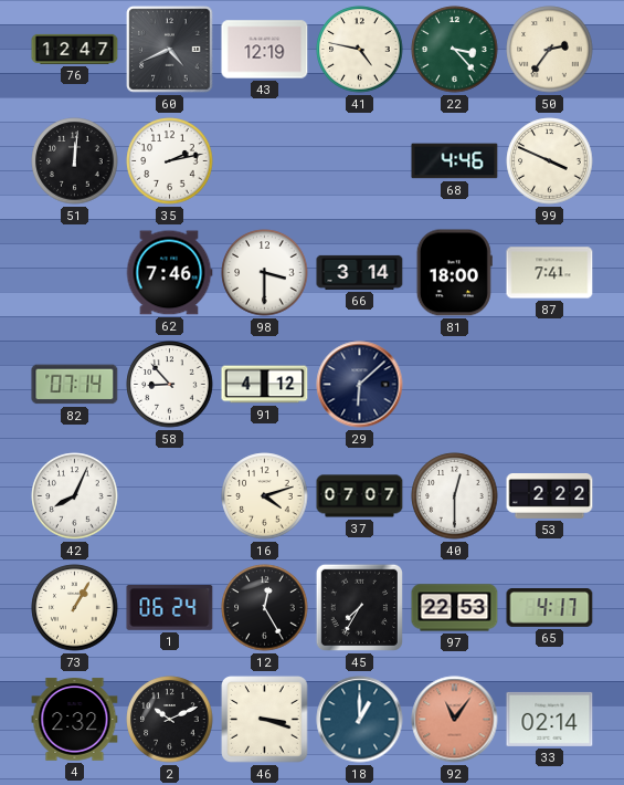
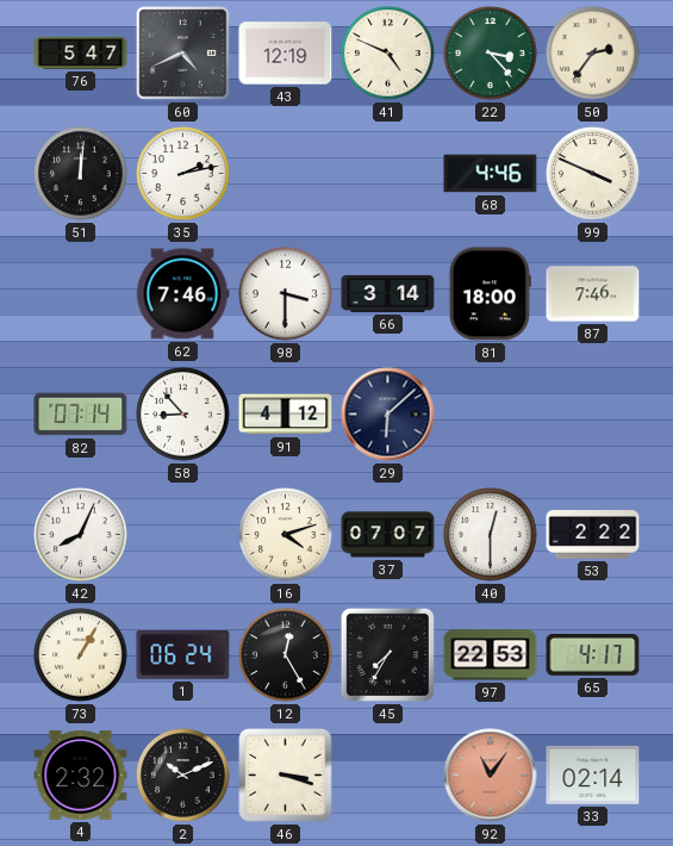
76: 12:47 -> 5:47
41: 4:47 -> 4:49
87: 7:41 -> 7:46
18: 1:00 -> none
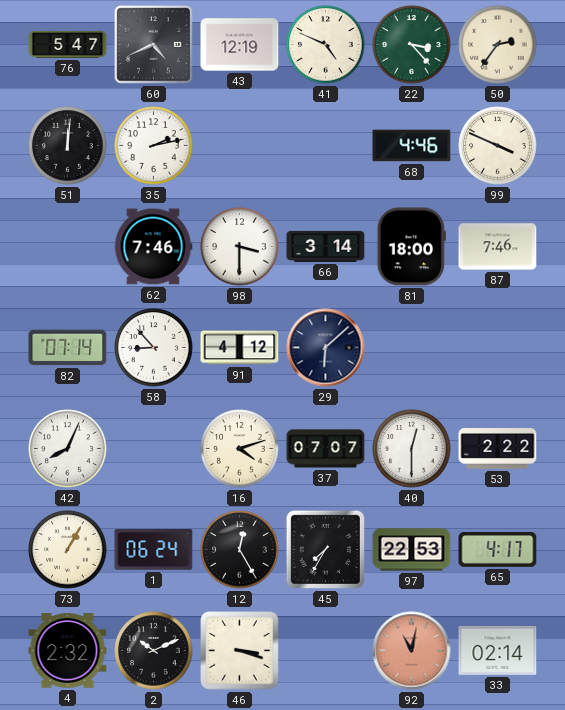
92: 11:06 -> 11:02
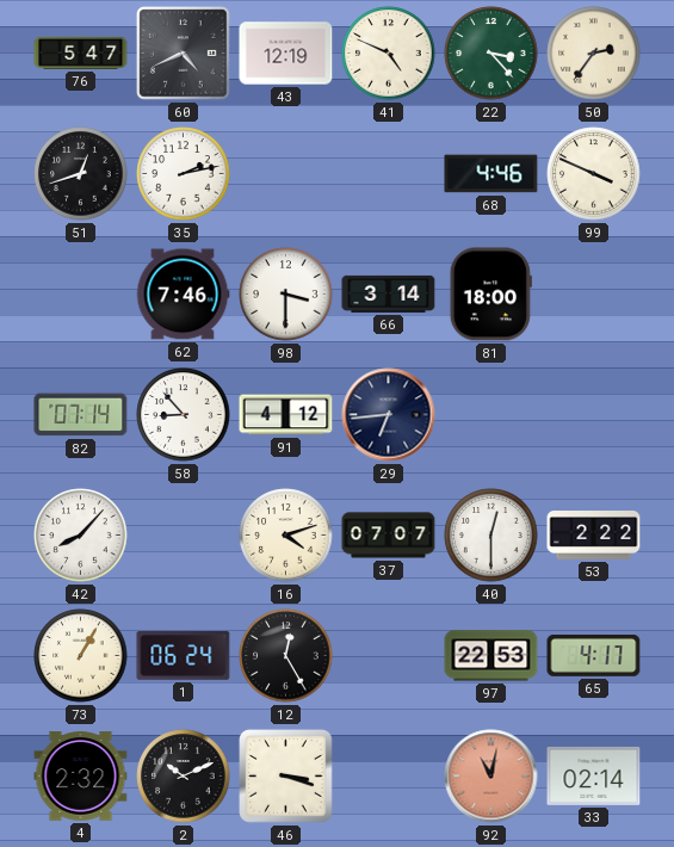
51: 12:01 -> 12:42
87: 7:46 -> none
29: 6:08 -> 6:44
42: 8:04 -> 8:07
45: 7:35 -> none
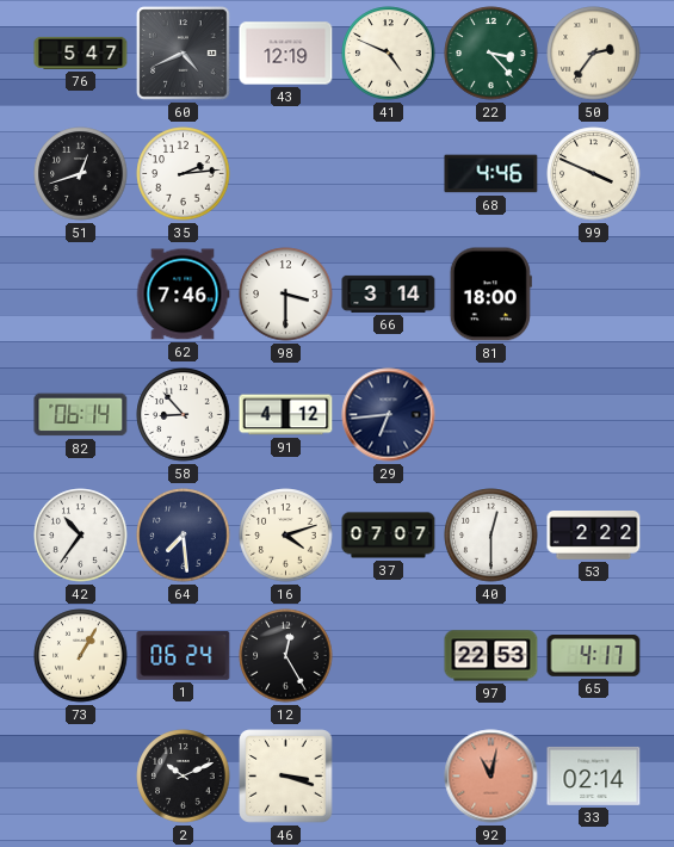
35: 2:13 -> 2:14
82: 07:14 -> 06:14
42: 8:07 -> 10:36
64: none -> 7:29
4: 2:32 -> none
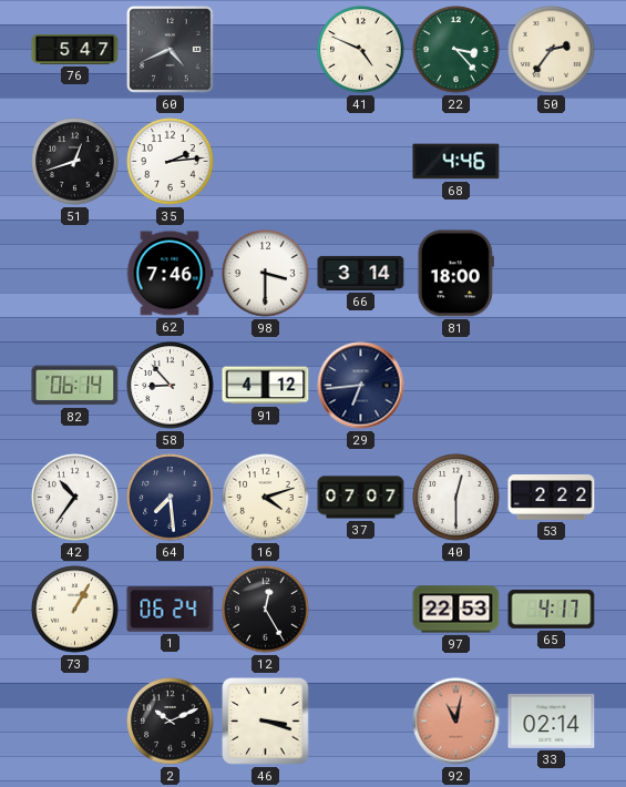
43: 12:19 -> none
99: 3:49 -> none
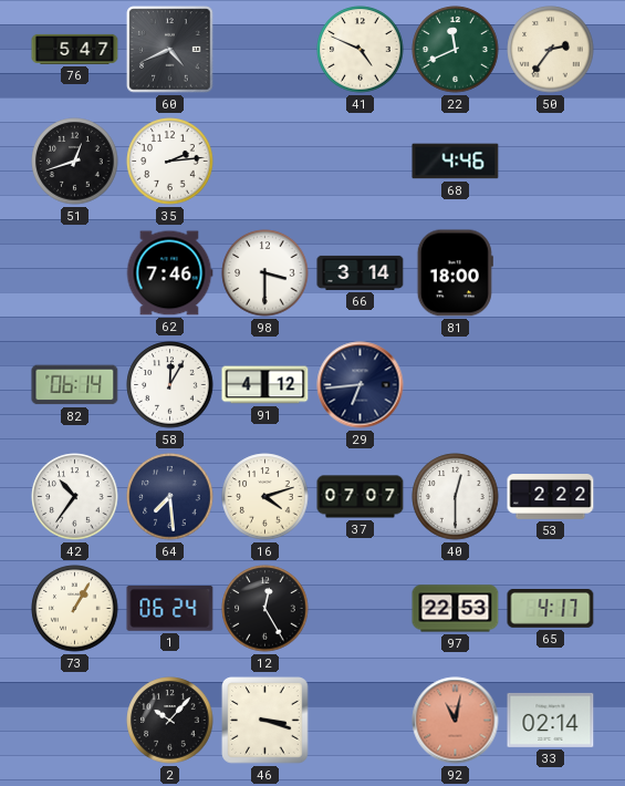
22: 3:23 -> 11:41
58: 8:53 -> 12:05
2: 10:11 -> 10:07
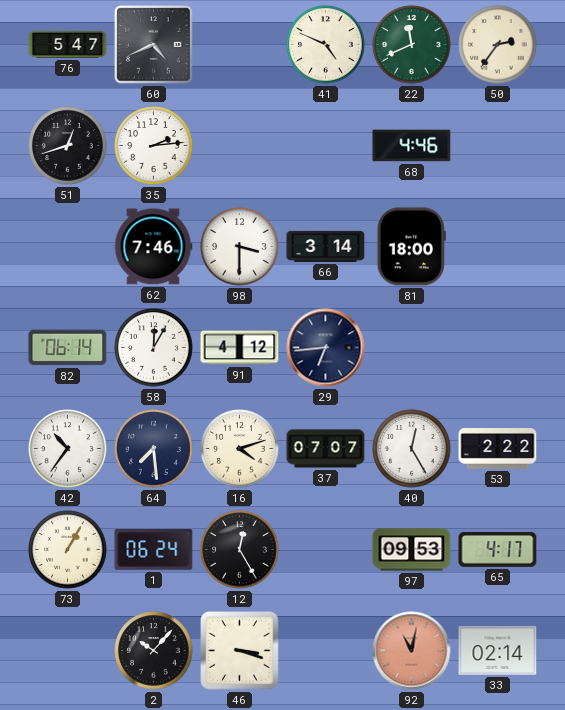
40: 12:30 -> 12:25
97: 22:53 -> 09:53
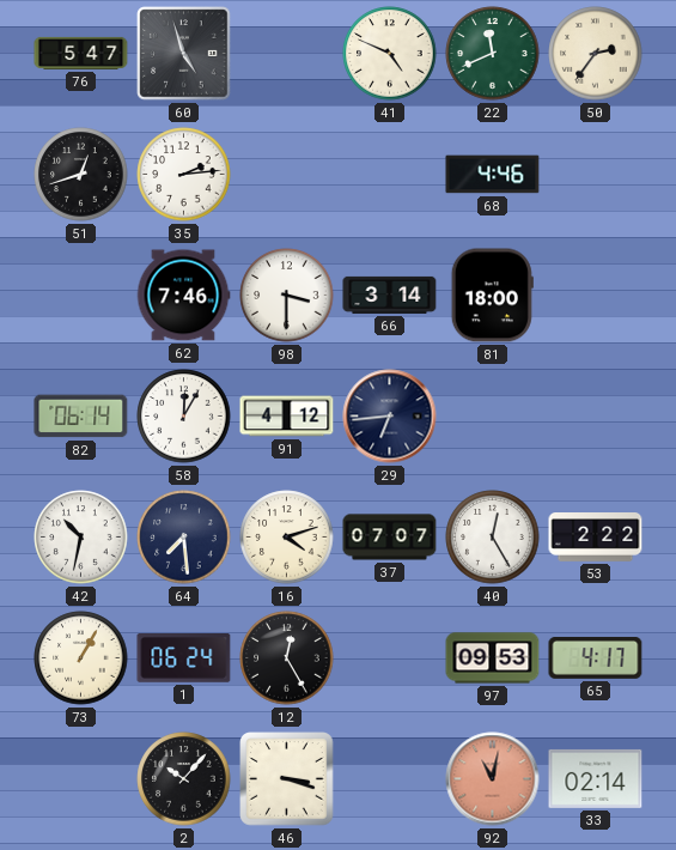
60: 4:41 -> 4:57
42: 10:36 -> 10:32
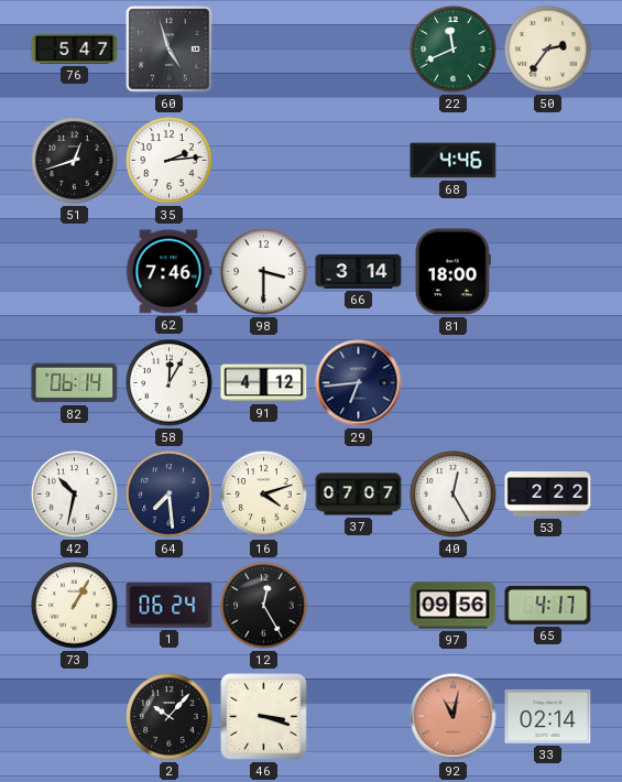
41: 4:49 -> none
97: 09:53 -> 09:56
